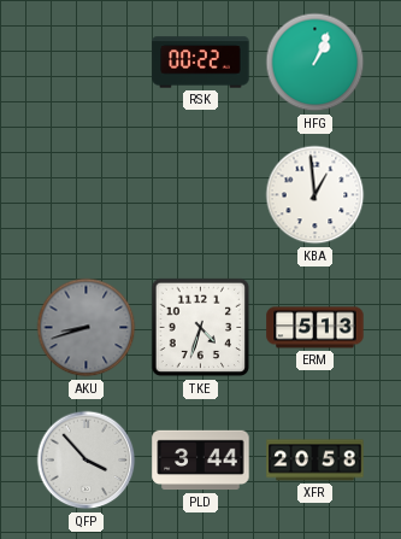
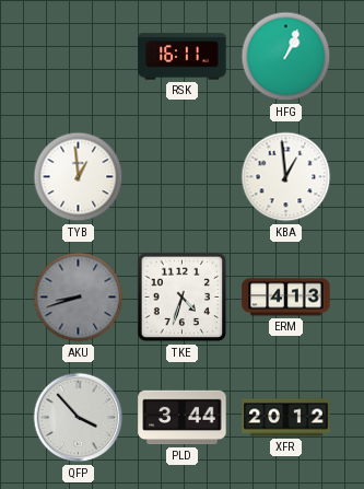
RSK: 00:22 -> 16:11
TYB: none -> 12:59
ERM: 5:13 -> 4:13
XFR: 20:58 -> 20:12
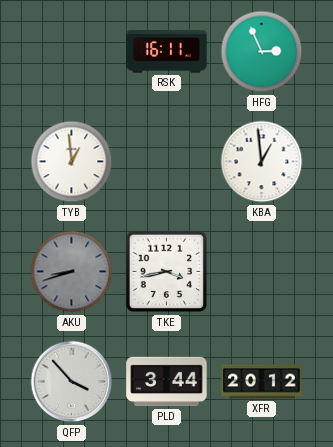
HFG: 1:04 -> 2:56
TKE: 4:33 -> 3:43
ERM: 4:13 -> none
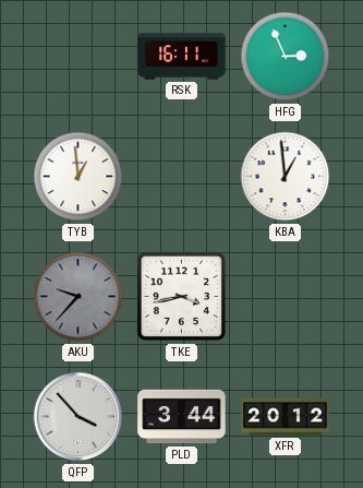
AKU: 8:42 -> 9:37
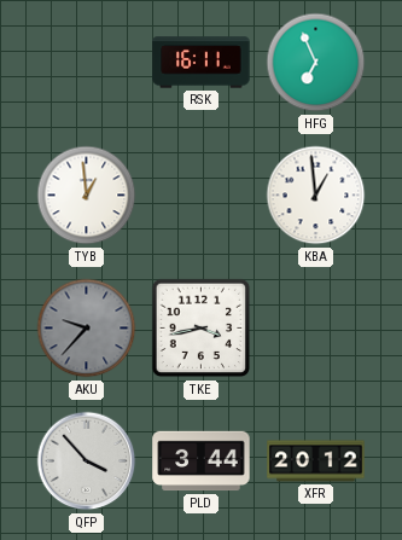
HFG: 2:56 -> 6:56
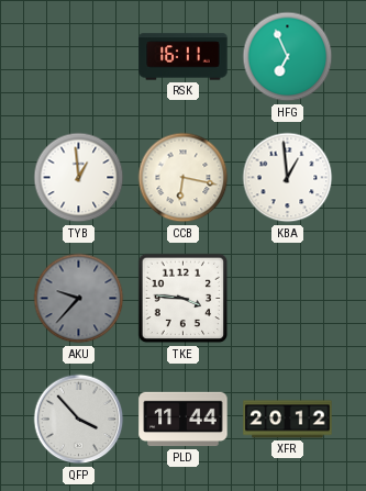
CCB: none -> 6:17
TKE: 3:43 -> 3:46
PLD: 3:44 -> 11:44
